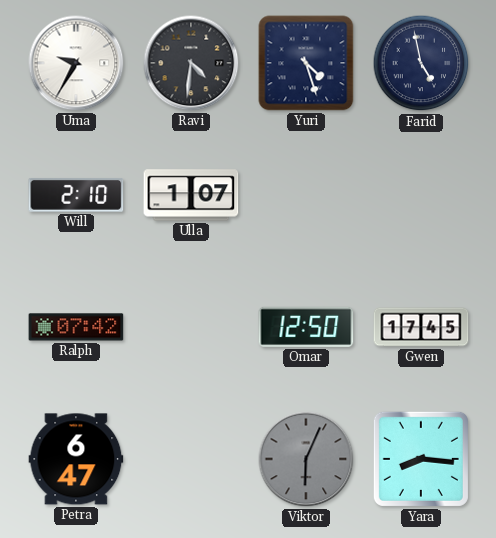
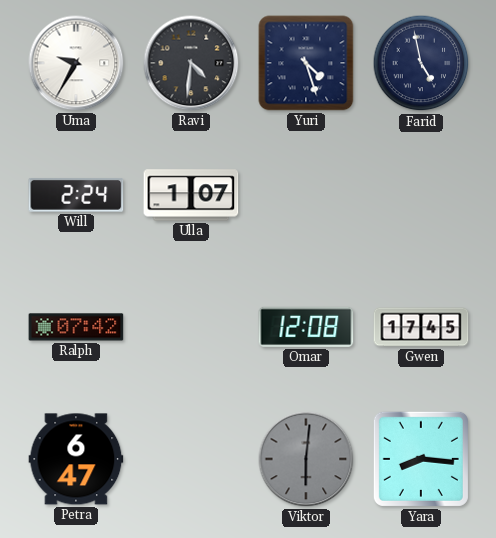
Will: 2:10 -> 2:24
Omar: 12:50 -> 12:08
Viktor: 6:04 -> 6:01
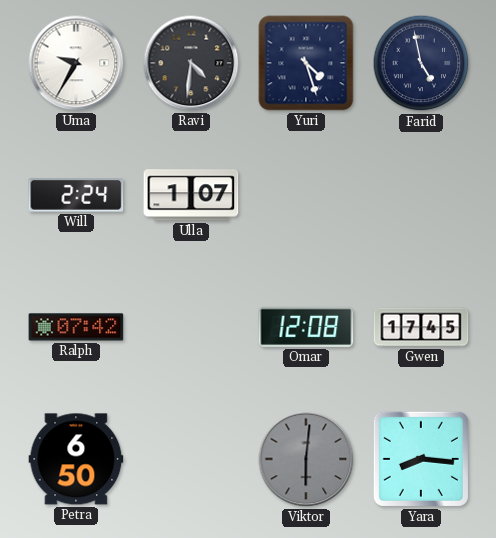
Petra: 6:47 -> 6:50
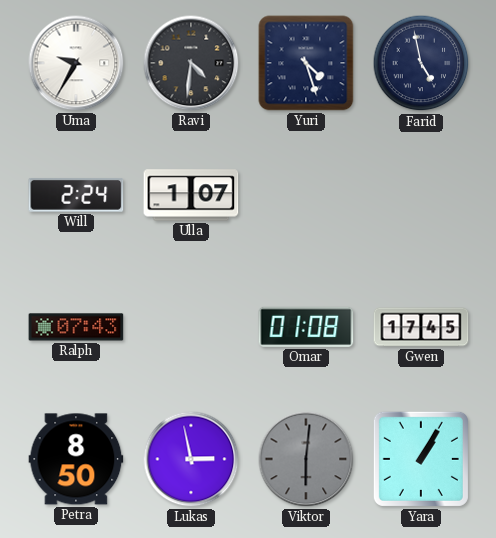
Ralph: 07:42 -> 07:43
Omar: 12:08 -> 01:08
Petra: 6:50 -> 8:50
Lukas: none -> 2:58
Yara: 8:16 -> 1:05
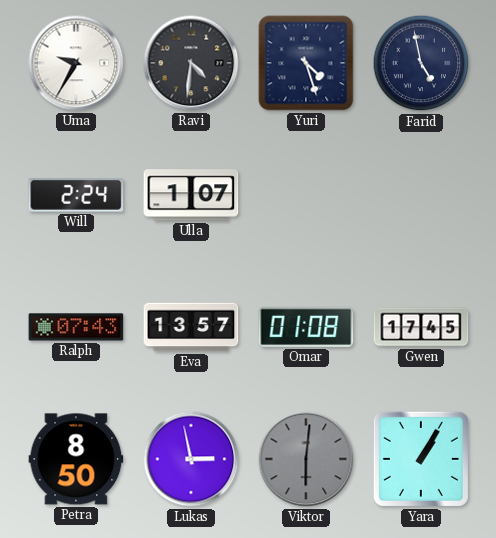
Eva: none -> 13:57
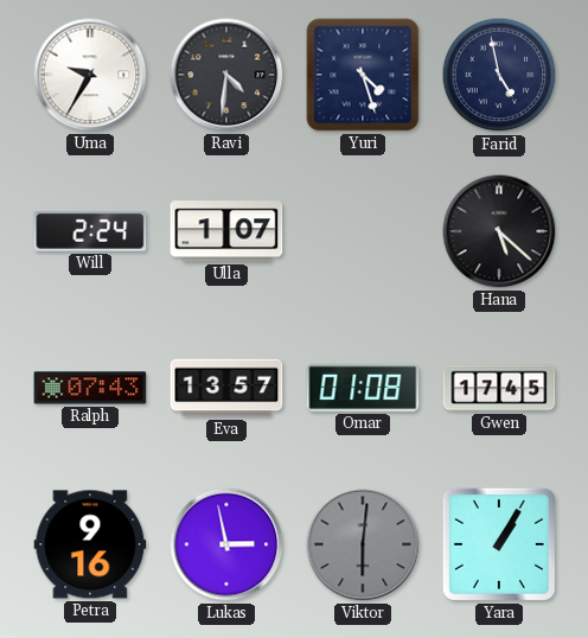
Hana: none -> 5:22
Petra: 8:50 -> 9:16
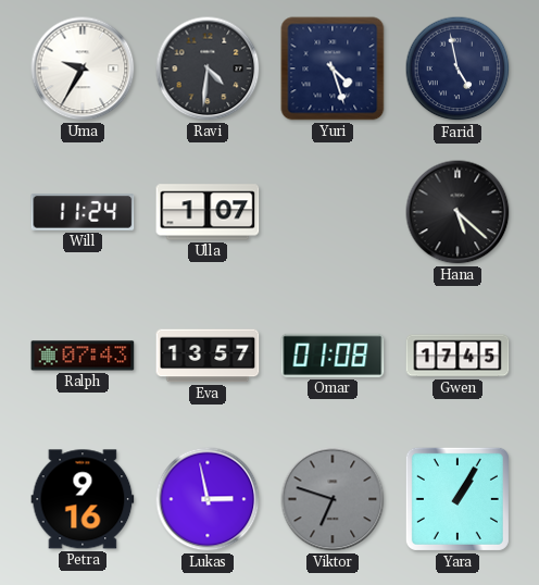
Will: 2:24 -> 11:24
Viktor: 6:01 -> 6:48
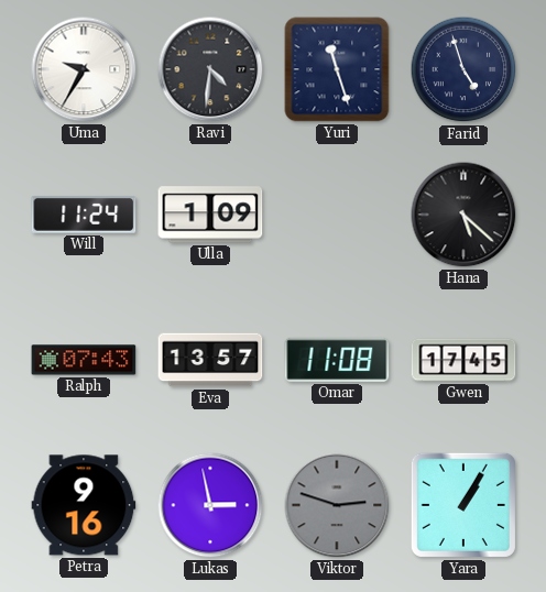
Yuri: 4:27 -> 11:27
Farid: 4:58 -> 4:57
Ulla: 1:07 -> 1:09
Omar: 01:08 -> 11:08
Viktor: 6:48 -> 2:48
